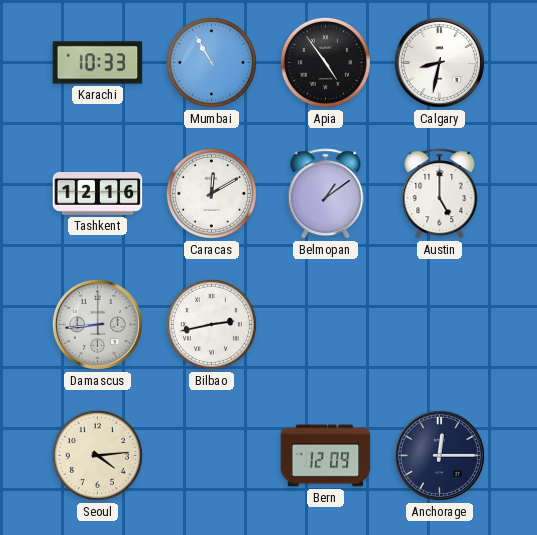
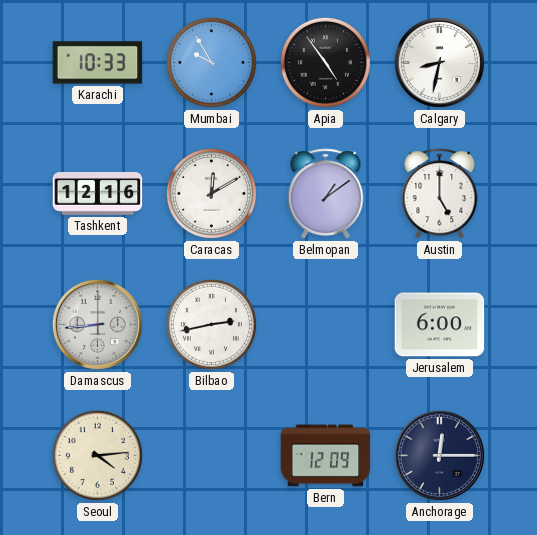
Mumbai: 10:55 -> 9:55
Jerusalem: none -> 6:00
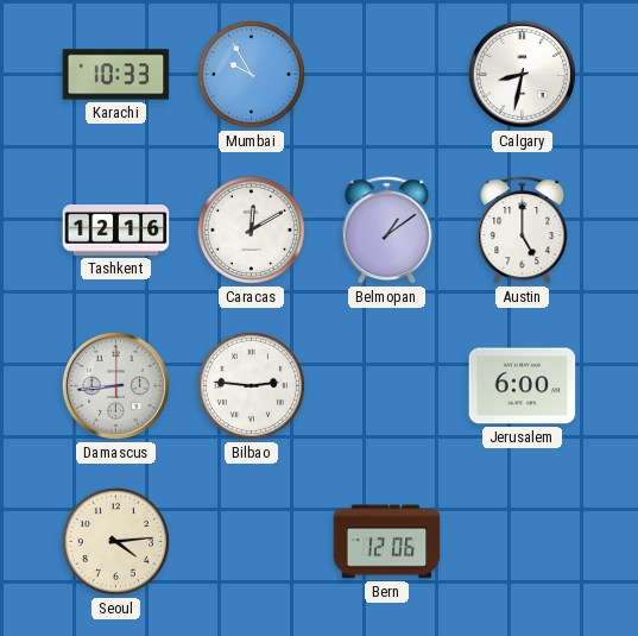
Apia: 4:54 -> none
Bilbao: 2:43 -> 2:46
Bern: 12:09 -> 12:06
Anchorage: 12:15 -> none
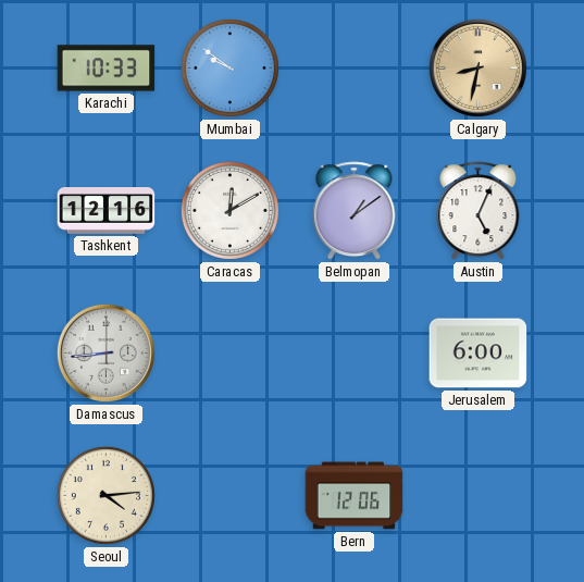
Mumbai: 9:55 -> 9:51
Calgary dial: white -> champagne
Austin: 5:00 -> 5:04
Bilbao: 2:46 -> none
